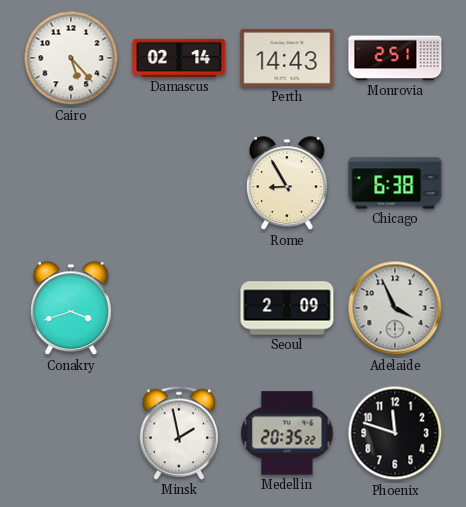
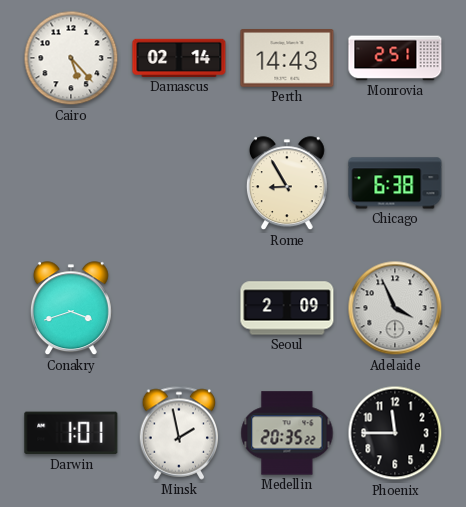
Darwin: none -> 1:01
Phoenix: 11:48 -> 11:45
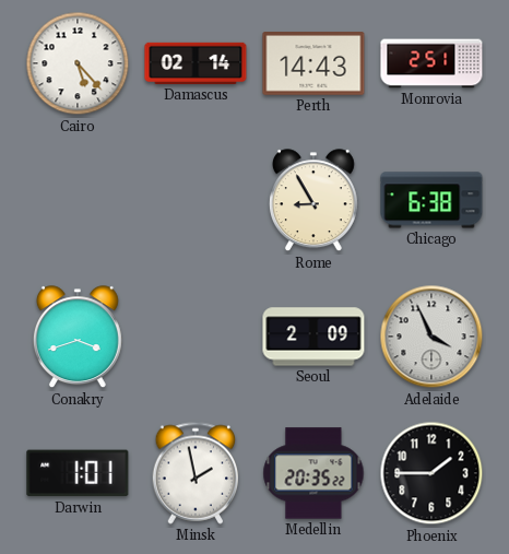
Phoenix: 11:45 -> 1:45
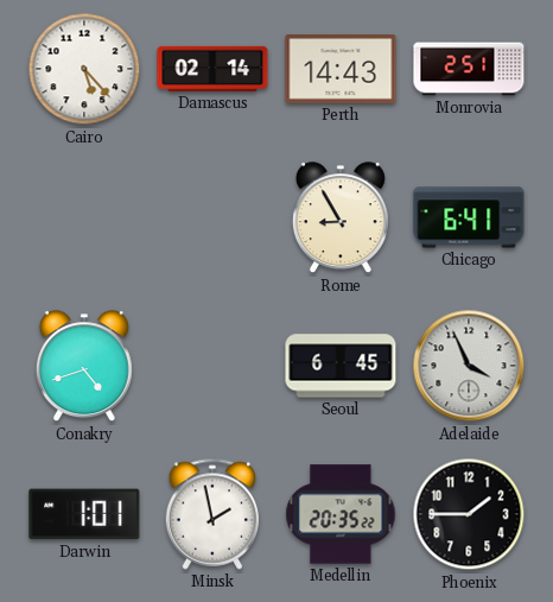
Chicago: 6:38 -> 6:41
Conakry: 3:42 -> 4:42
Seoul: 2:09 -> 6:45
